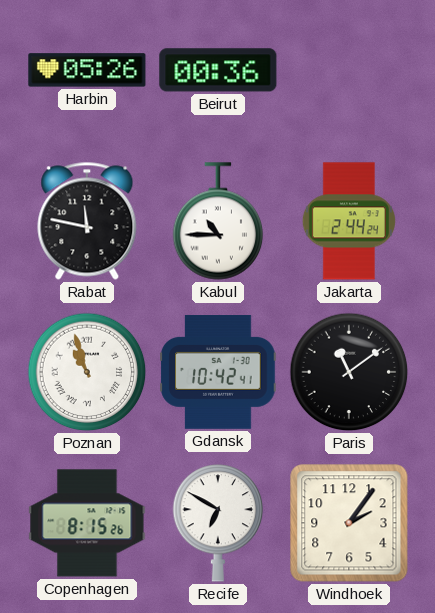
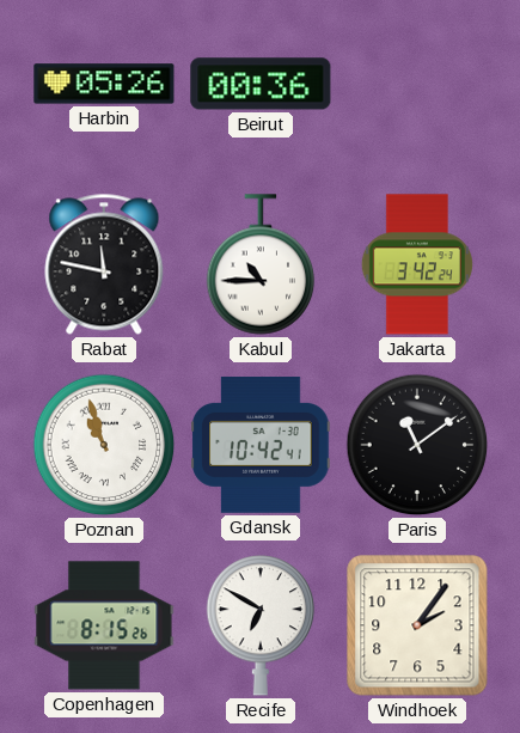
Jakarta: 2:44 -> 3:42
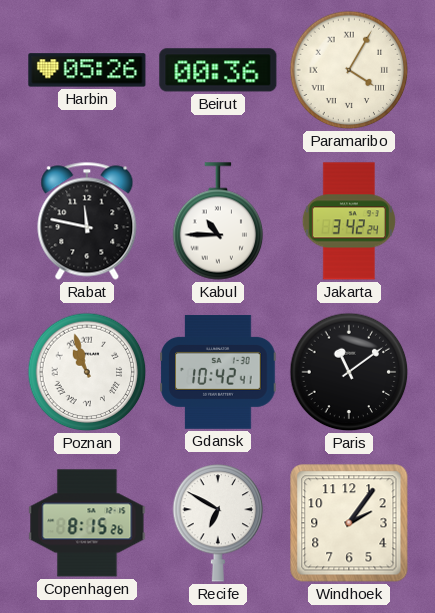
Paramaribo: none -> 4:05
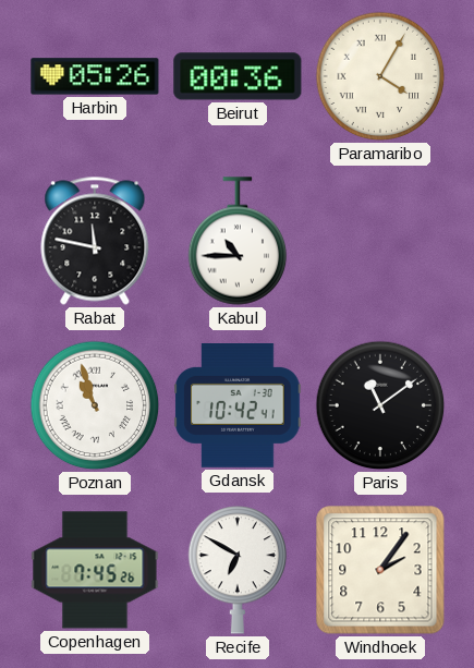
Jakarta: 3:42 -> none
Copenhagen: 8:15 -> 7:45
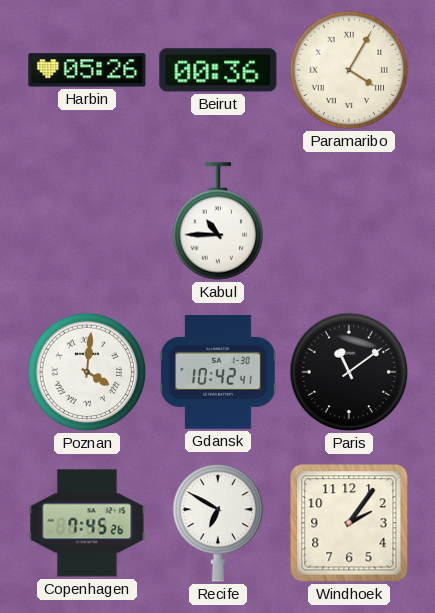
Rabat: 11:47 -> none
Poznan: 10:57 -> 4:01
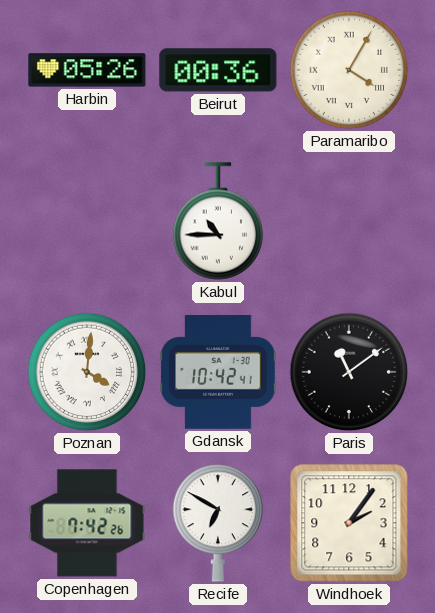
Copenhagen: 7:45 -> 7:42
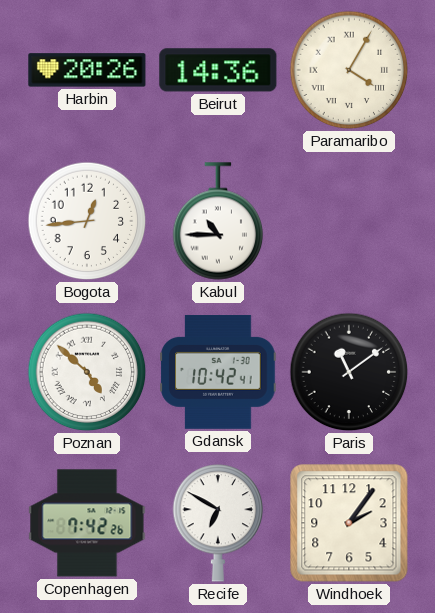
Harbin: 05:26 -> 20:26
Beirut: 00:36 -> 14:36
Bogota: none -> 12:44
Poznan: 4:01 -> 4:52
